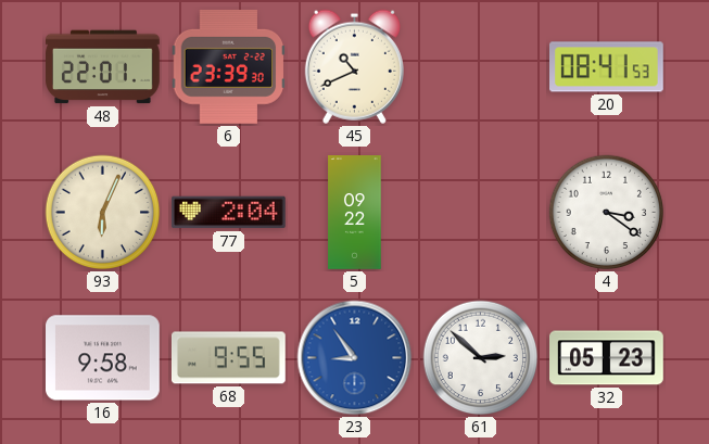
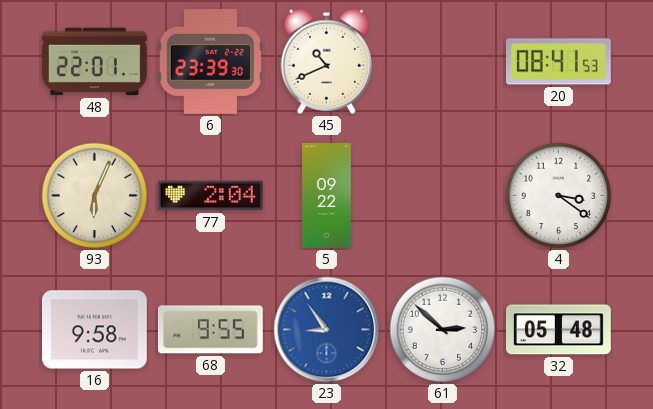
32: 05:23 -> 05:48
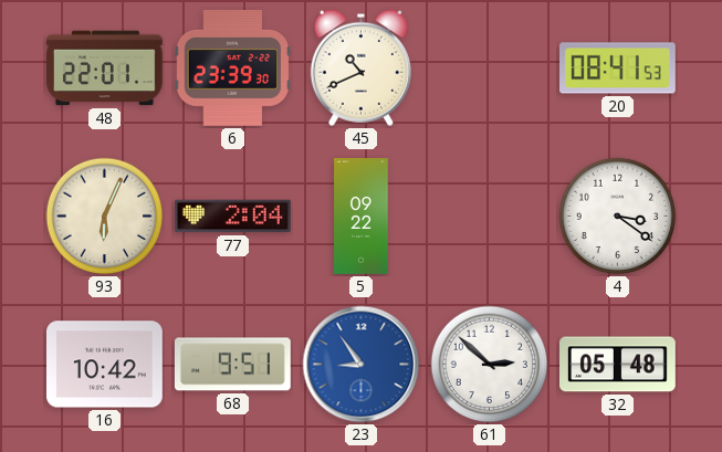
16: 9:58 -> 10:42
68: 9:55 -> 9:51
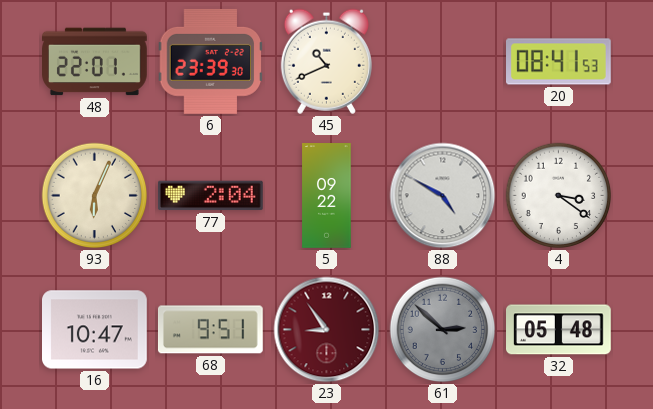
88: none -> 4:50
16: 10:42 -> 10:47
23 dial: blue -> burgundy
61 dial: white -> grey
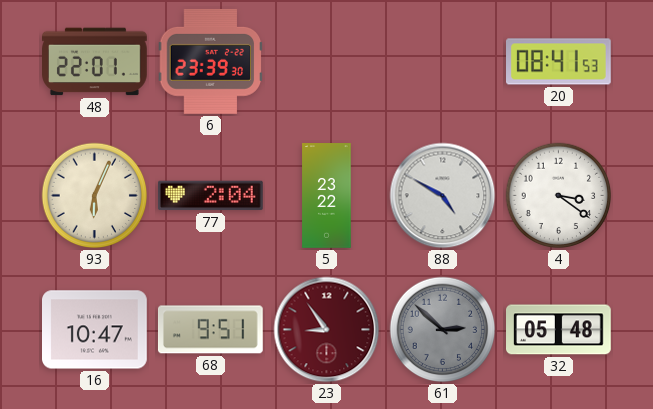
45: 10:41 -> none
5: 09:22 -> 23:22
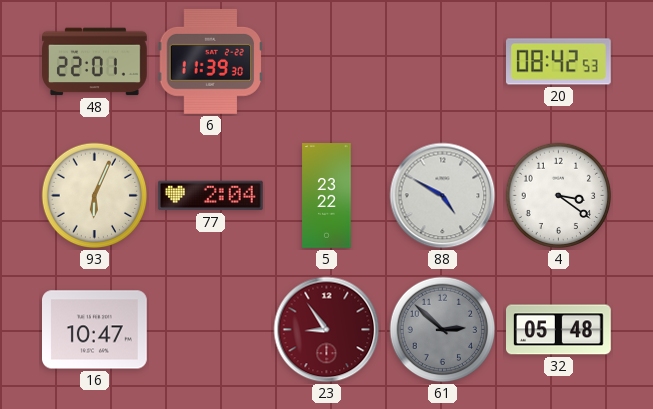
6: 23:39 -> 11:39
20: 08:41 -> 08:42
68: 9:51 -> none
